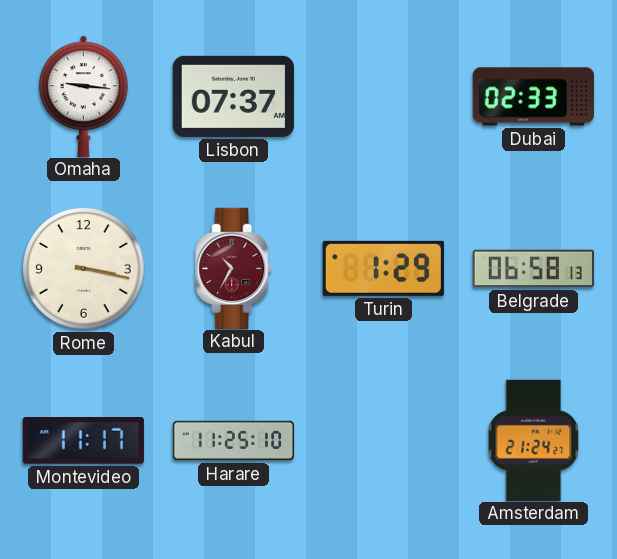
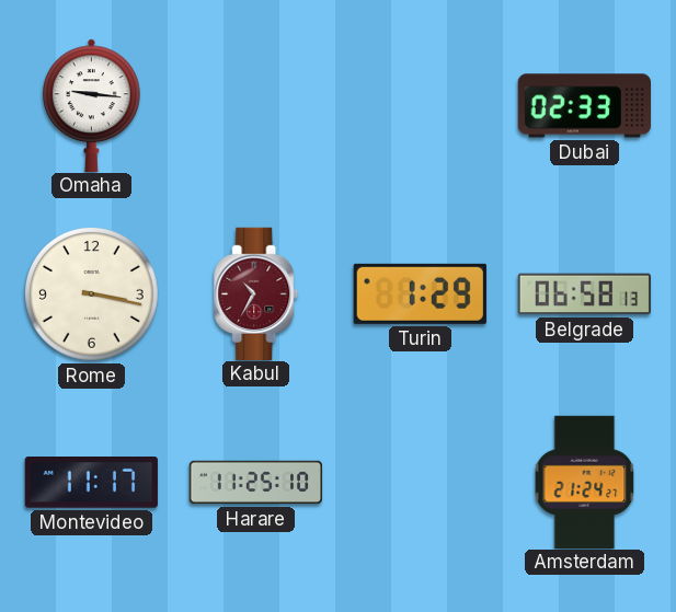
Lisbon: 07:37 -> none
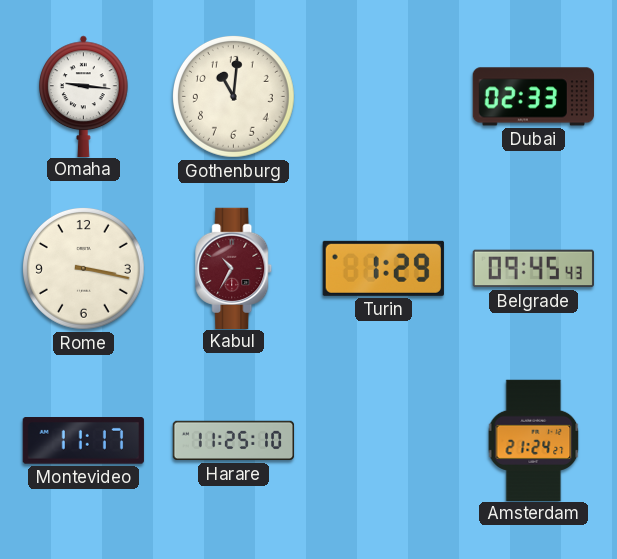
Gothenburg: none -> 11:01
Belgrade: 06:58 -> 09:45
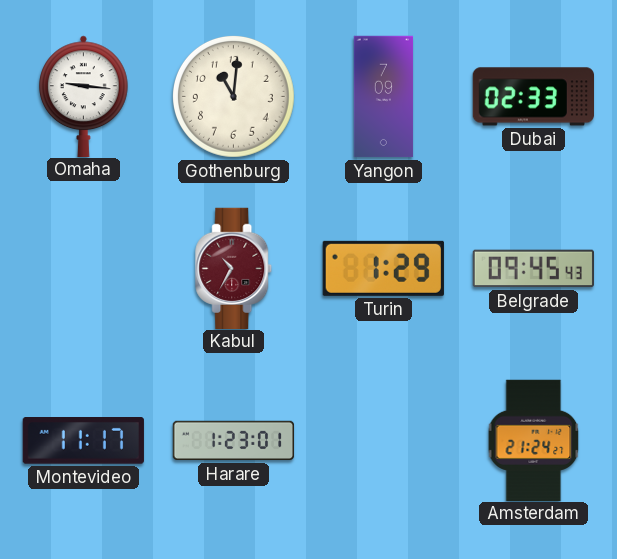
Yangon: none -> 7:09
Rome: 3:17 -> none
Harare: 11:25 -> 1:23
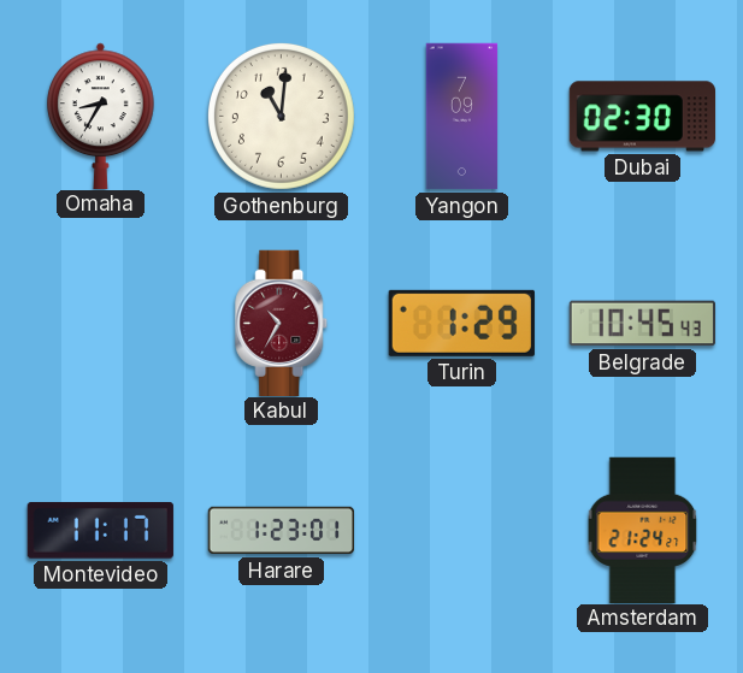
Omaha: 9:16 -> 8:35
Dubai: 02:33 -> 02:30
Belgrade: 09:45 -> 10:45
